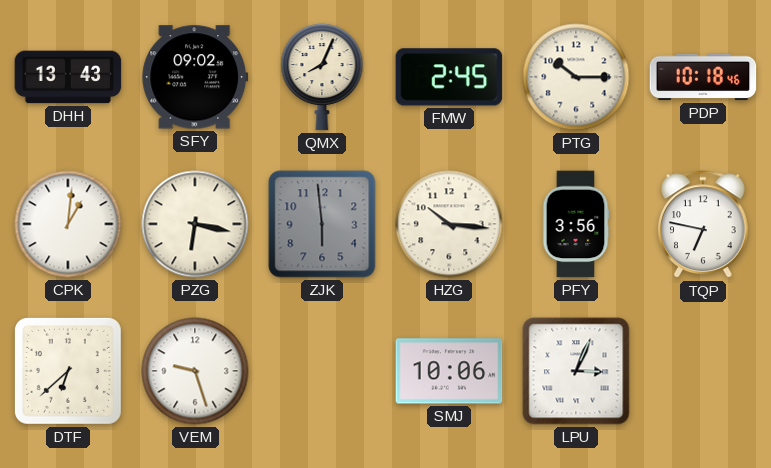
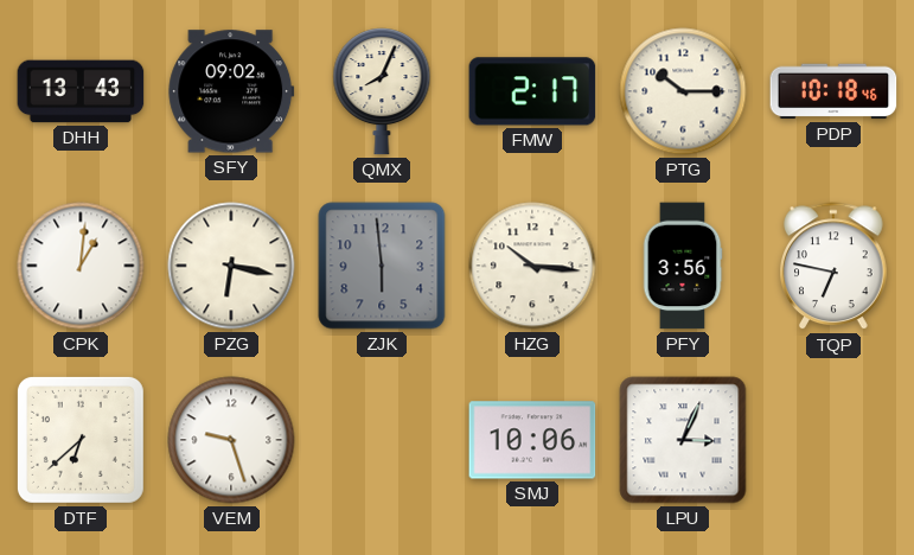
FMW: 2:45 -> 2:17
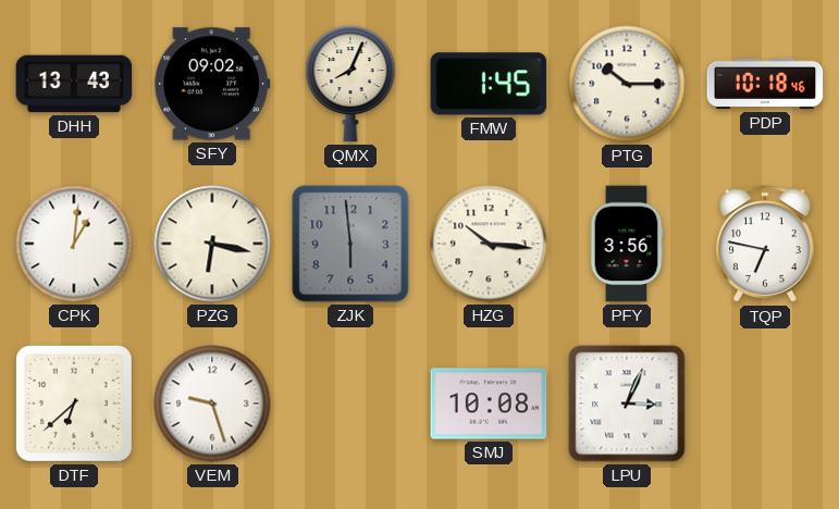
FMW: 2:17 -> 1:45
SMJ: 10:06 -> 10:08
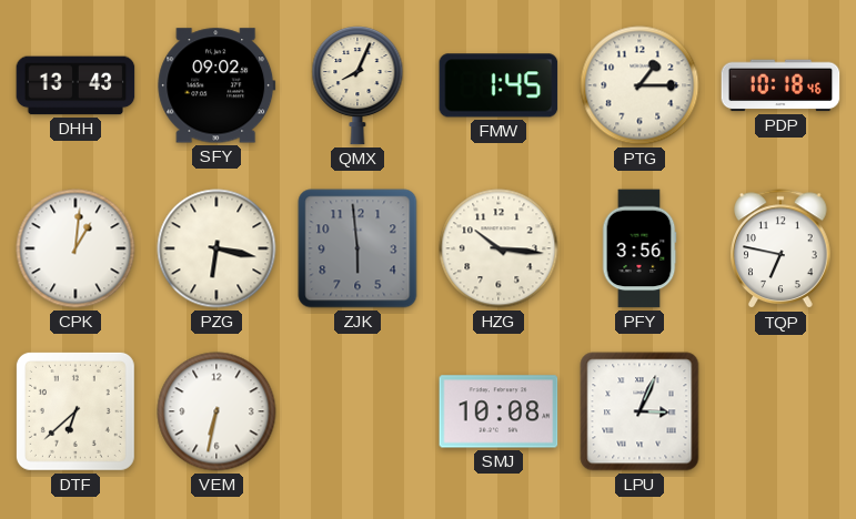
PTG: 10:15 -> 1:15
VEM: 9:27 -> 6:32
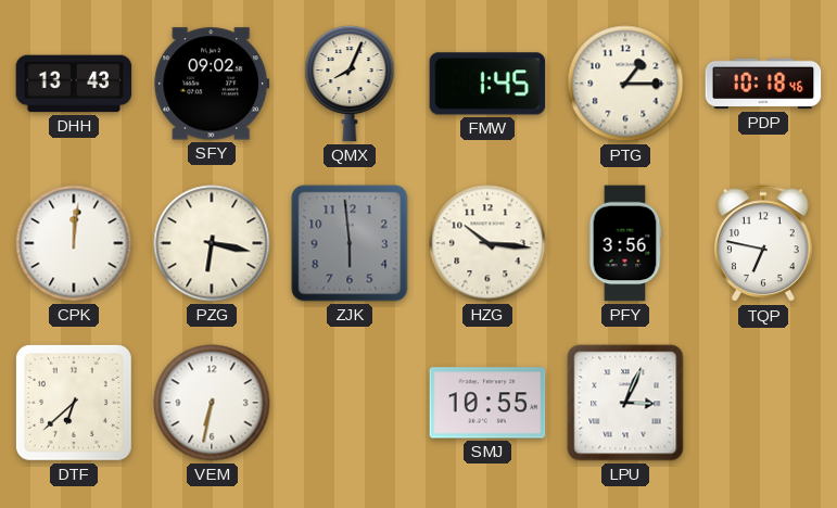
CPK: 1:01 -> 12:01
SMJ: 10:08 -> 10:55
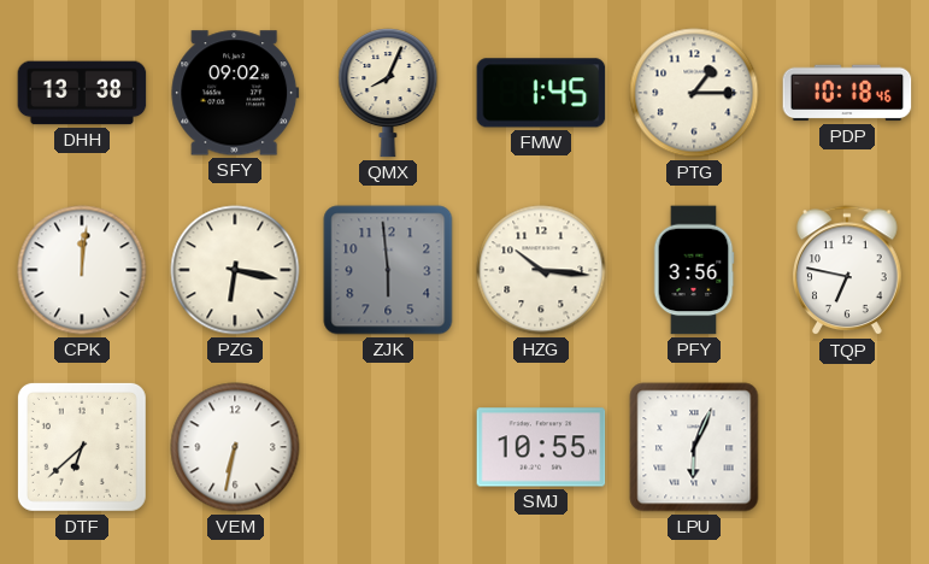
DHH: 13:43 -> 13:38
LPU: 3:04 -> 6:04
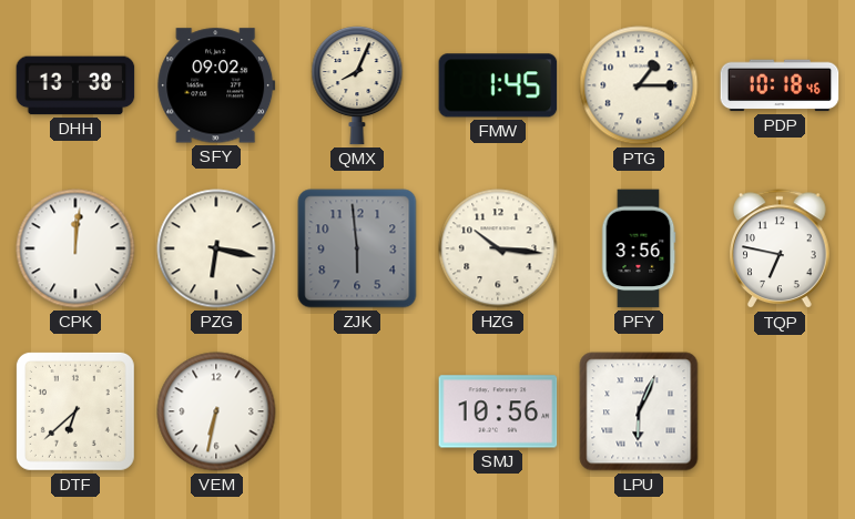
SMJ: 10:55 -> 10:56
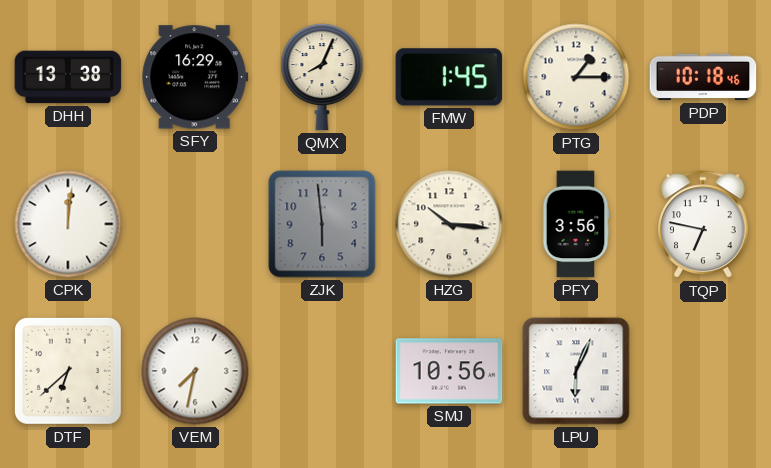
SFY: 09:02 -> 16:29
PZG: 6:17 -> none
VEM: 6:32 -> 7:32
